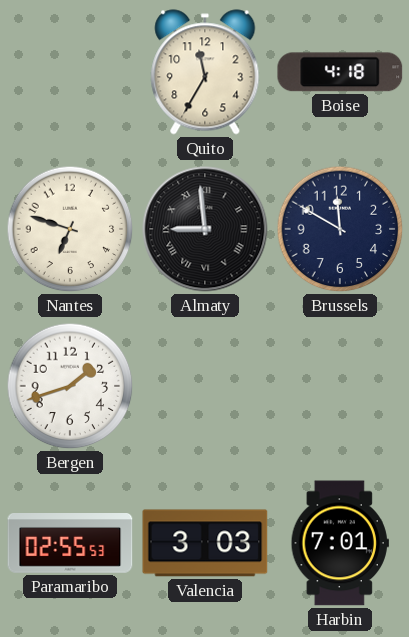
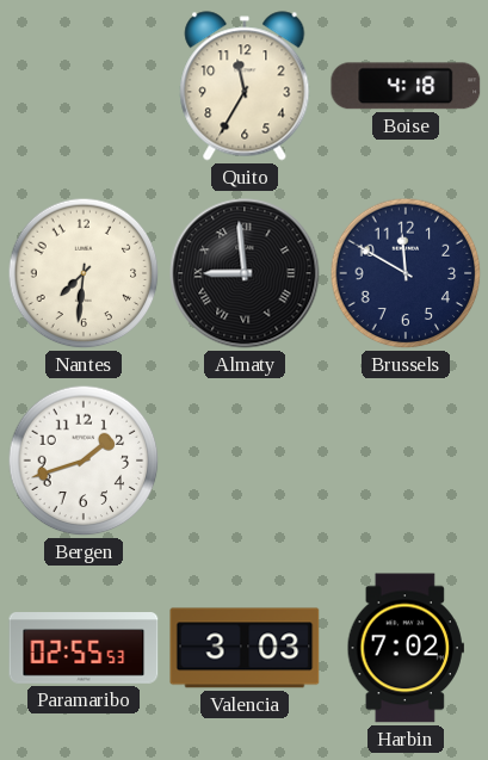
Nantes: 6:48 -> 7:31
Harbin: 7:01 -> 7:02
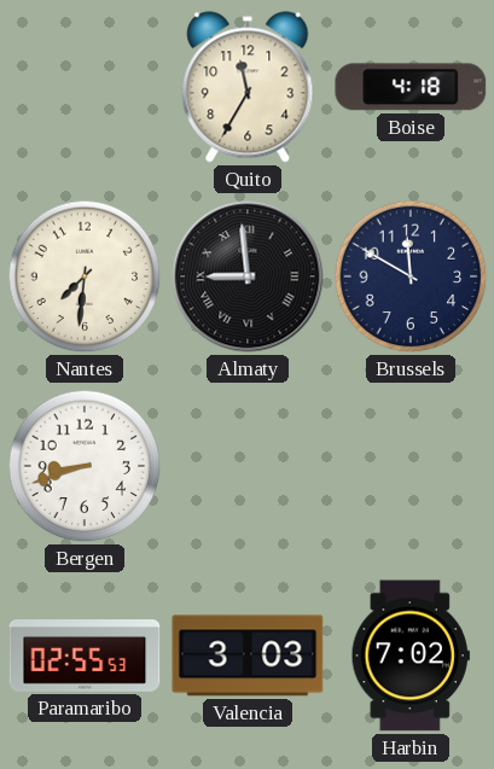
Bergen: 1:42 -> 8:42
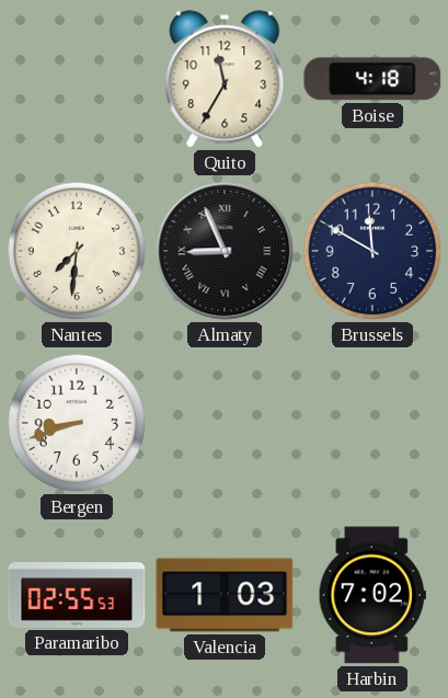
Almaty: 8:59 -> 8:56
Valencia: 3:03 -> 1:03
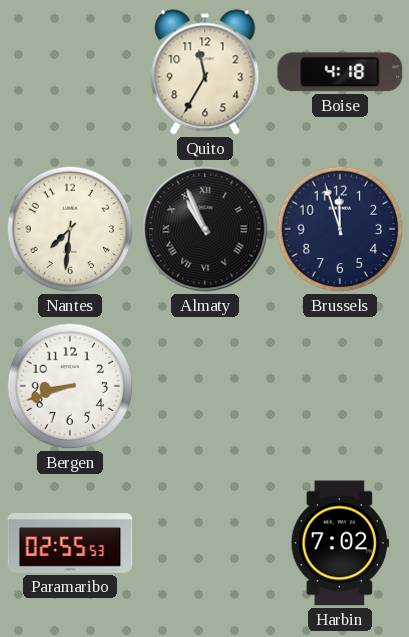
Almaty: 8:56 -> 10:56
Brussels: 11:50 -> 11:57
Valencia: 1:03 -> none
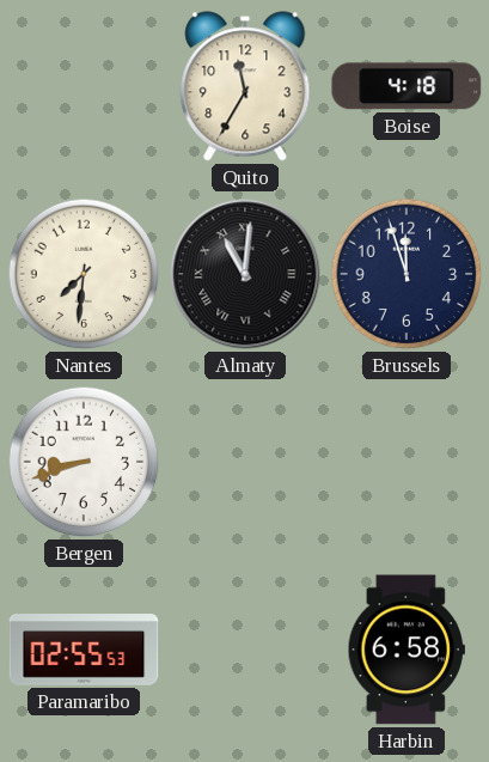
Almaty: 10:56 -> 11:01
Harbin: 7:02 -> 6:58
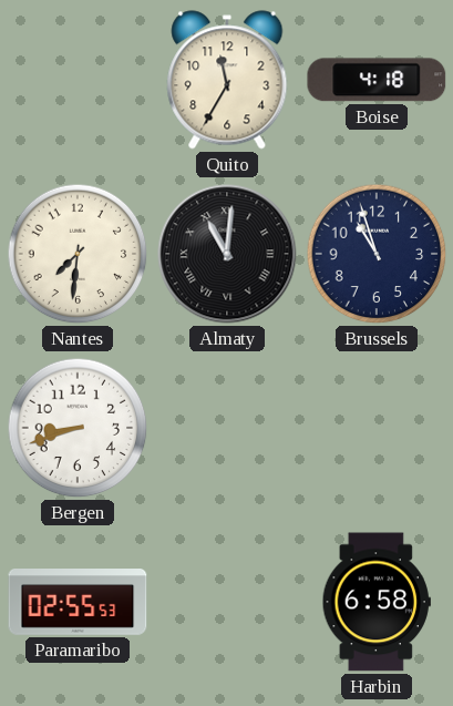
Brussels: 11:57 -> 10:57
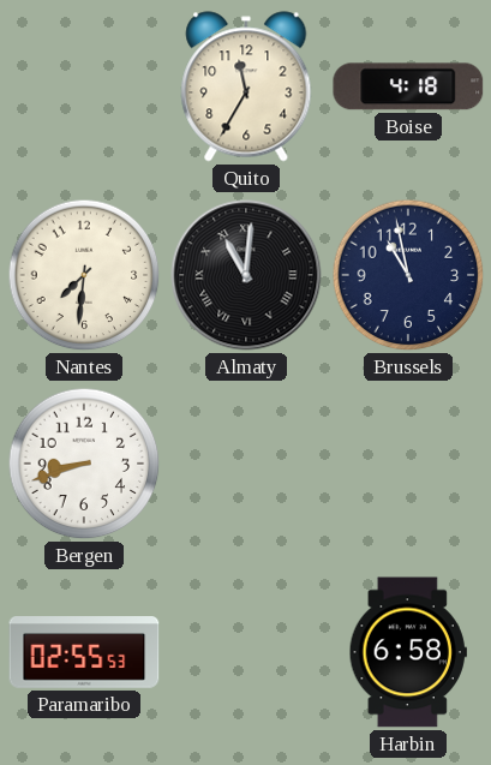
Brussels: 10:57 -> 10:58
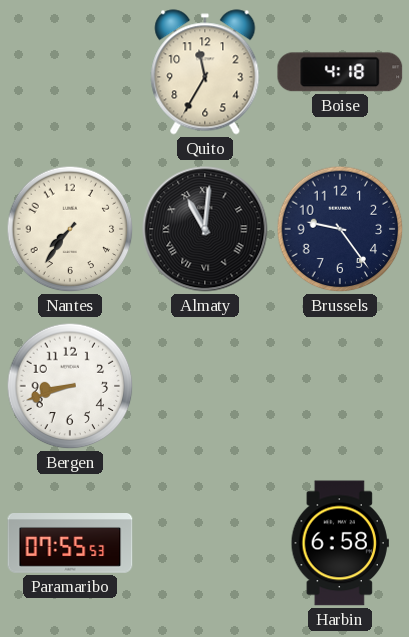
Nantes: 7:31 -> 7:36
Brussels: 10:58 -> 9:24
Paramaribo: 02:55 -> 07:55
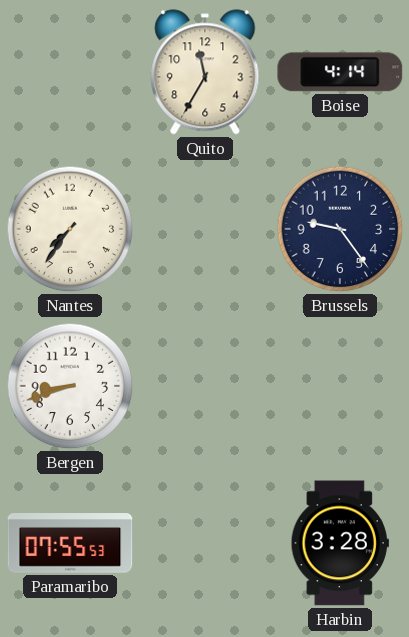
Boise: 4:18 -> 4:14
Almaty: 11:01 -> none
Harbin: 6:58 -> 3:28
